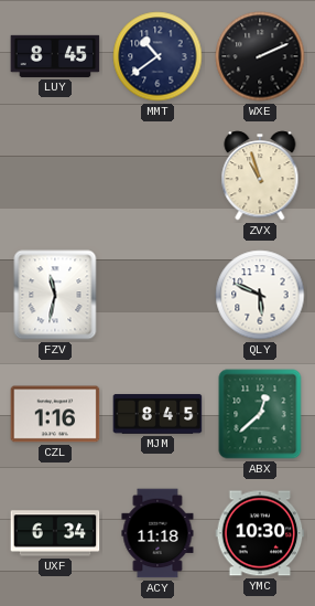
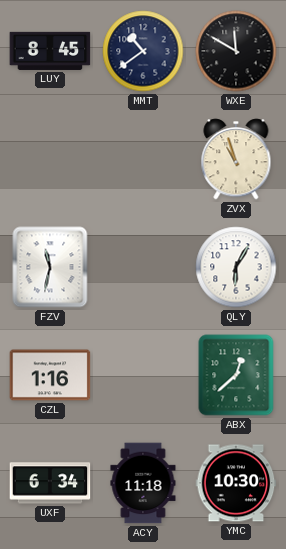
WXE: 2:11 -> 11:50
QLY: 5:49 -> 6:05
MJM: 8:45 -> none
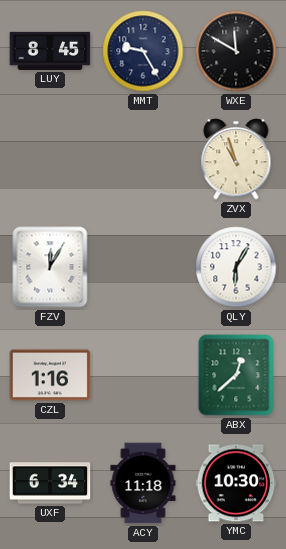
MMT: 10:39 -> 9:25
FZV: 11:32 -> 12:05
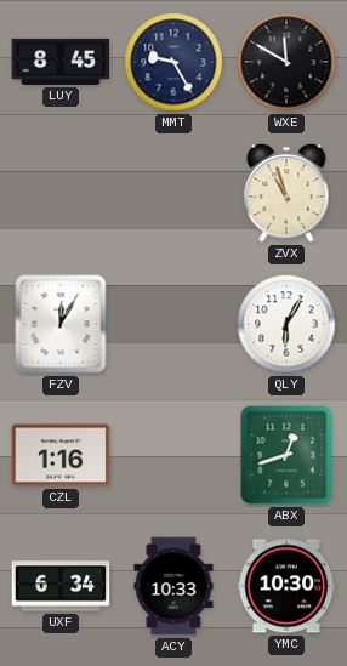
ABX: 12:38 -> 12:42
ACY: 11:18 -> 10:33
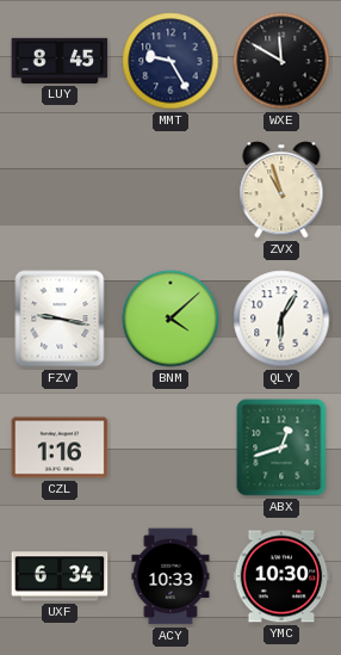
FZV: 12:05 -> 9:17
BNM: none -> 4:08
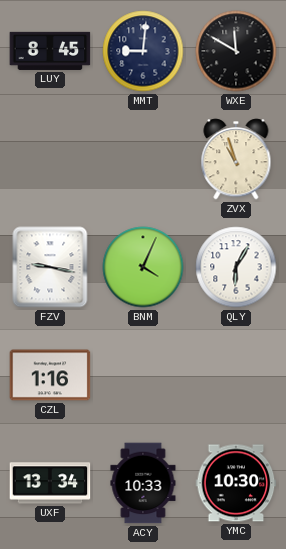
MMT: 9:25 -> 9:01
BNM: 4:08 -> 4:04
ABX: 12:42 -> none
UXF: 6:34 -> 13:34
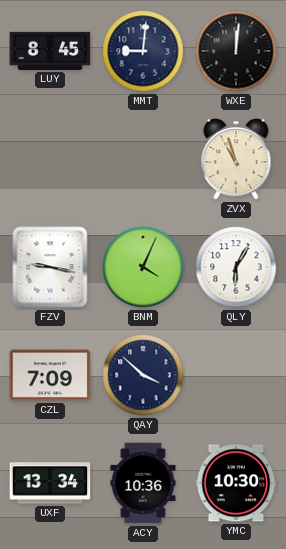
WXE: 11:50 -> 12:01
CZL: 1:16 -> 7:09
QAY: none -> 3:52
ACY: 10:33 -> 10:36
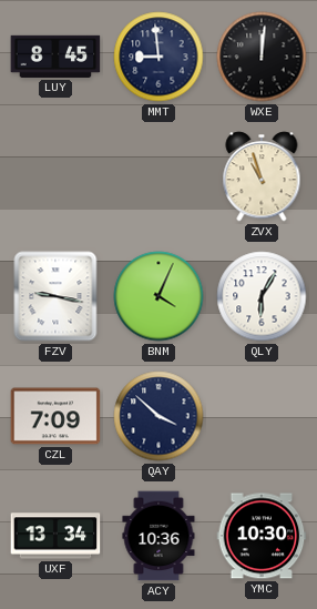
MMT: 9:01 -> 8:59
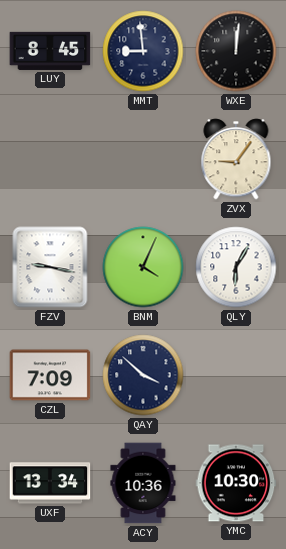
ZVX: 10:57 -> 9:06
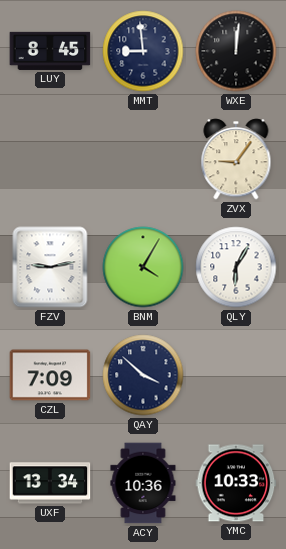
FZV: 9:17 -> 9:13
BNM: 4:04 -> 4:05
YMC: 10:30 -> 10:33
